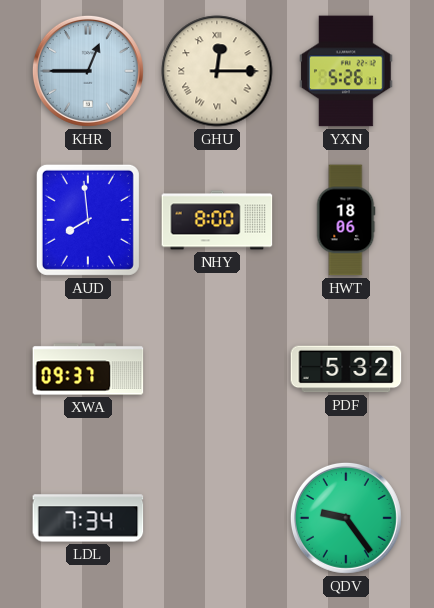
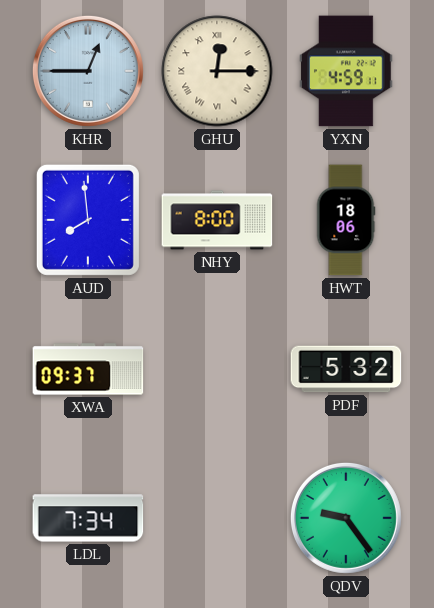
YXN: 5:26 -> 4:59
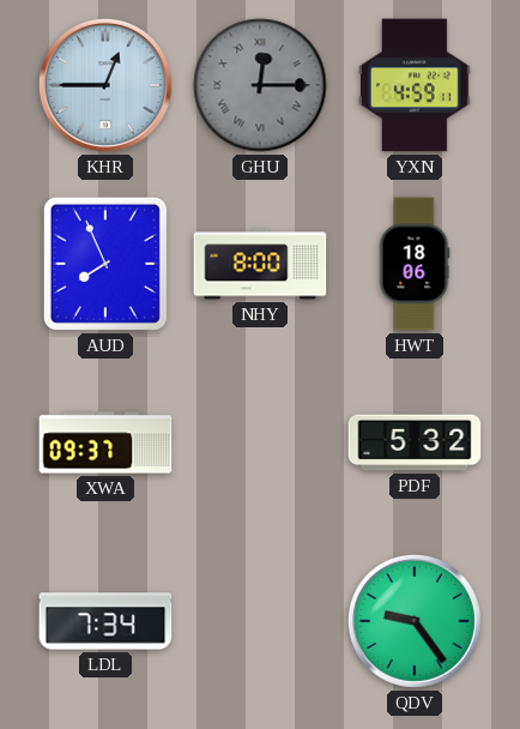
GHU dial: cream -> grey
AUD: 7:59 -> 7:56
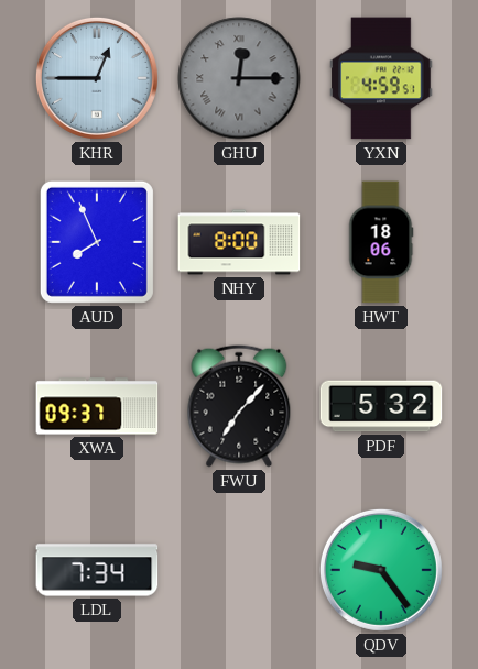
YXN: 4:59:11 -> 4:59:51
FWU: none -> 7:07
